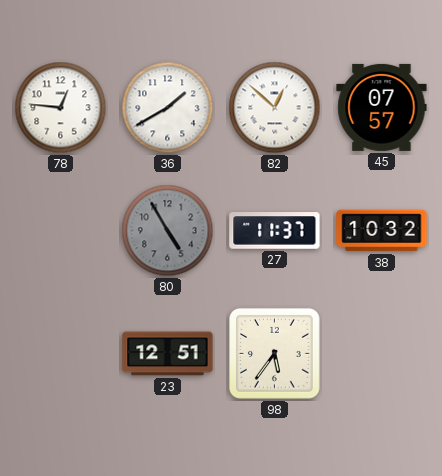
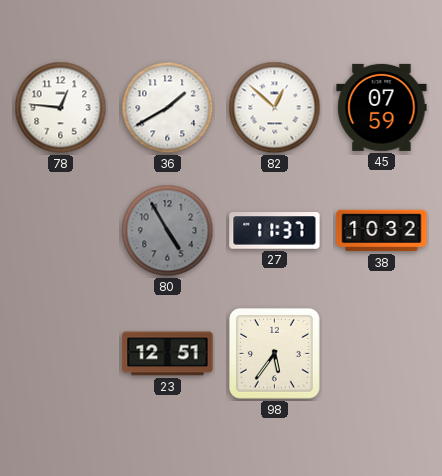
45: 07:57 -> 07:59
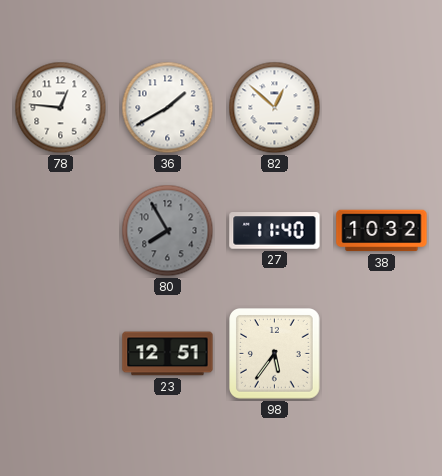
45: 07:59 -> none
80: 4:55 -> 7:55
27: 11:37 -> 11:40
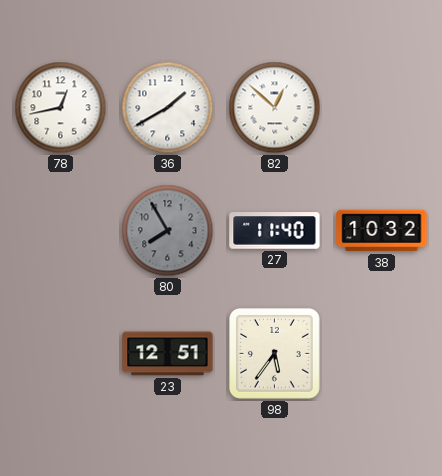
78: 12:46 -> 12:43
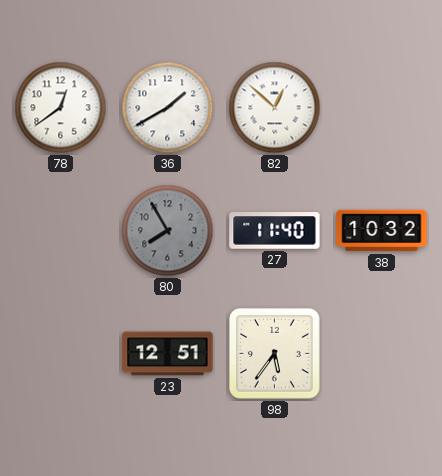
78: 12:43 -> 12:39
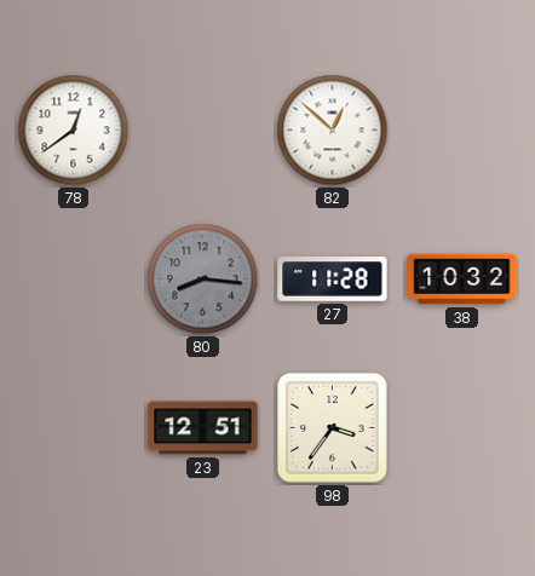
36: 1:40 -> none
80: 7:55 -> 8:16
27: 11:40 -> 11:28
98: 5:36 -> 3:36
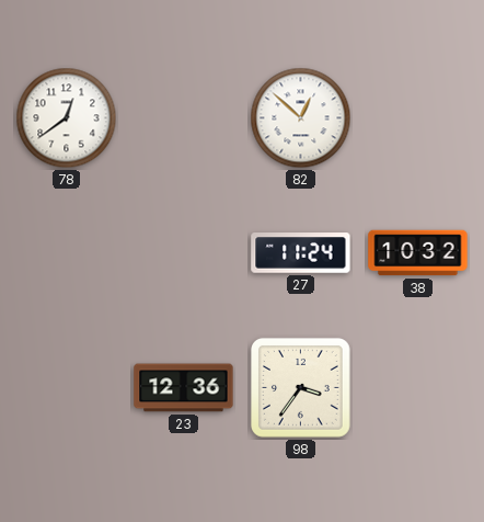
80: 8:16 -> none
27: 11:28 -> 11:24
23: 12:51 -> 12:36
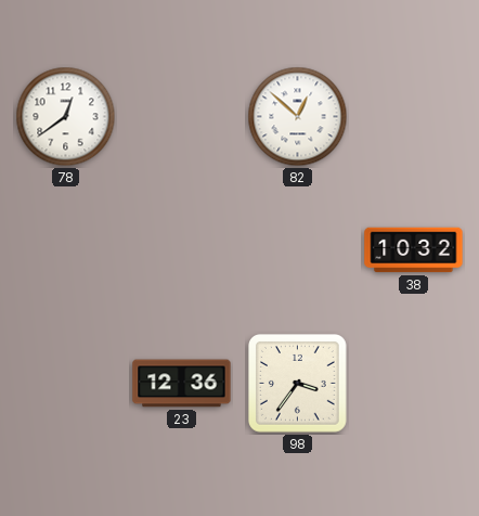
27: 11:24 -> none
